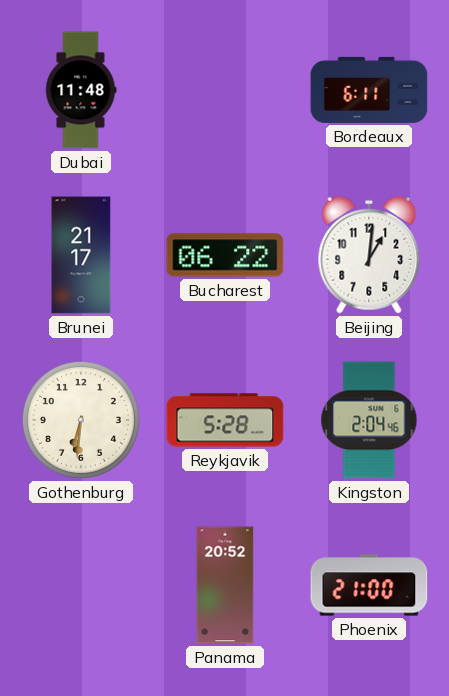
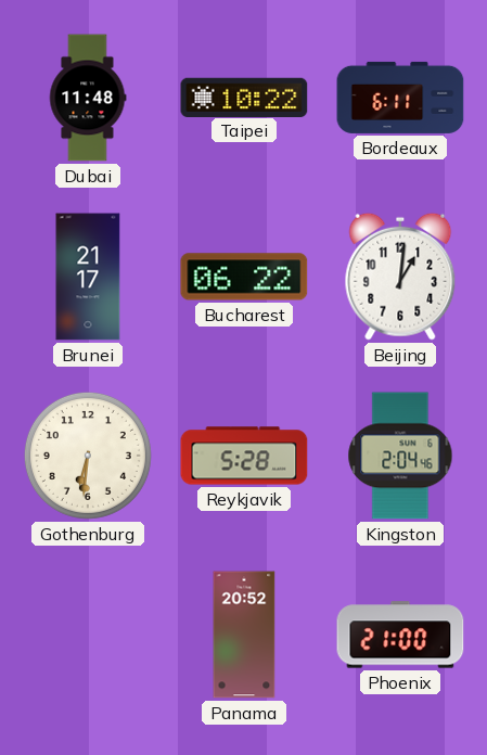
Taipei: none -> 10:22
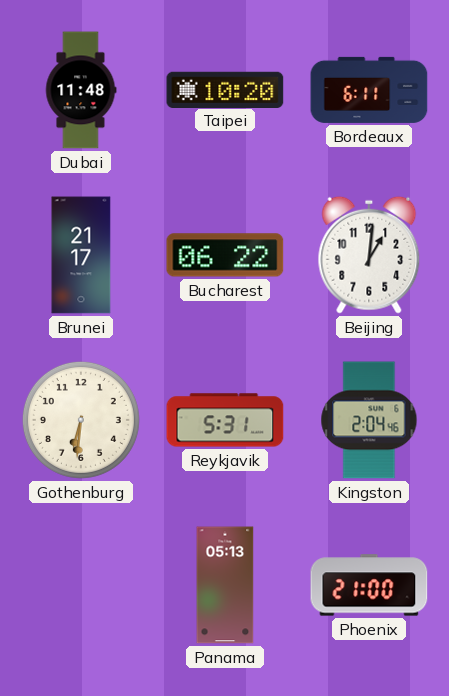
Taipei: 10:22 -> 10:20
Reykjavik: 5:28 -> 5:31
Panama: 20:52 -> 05:13
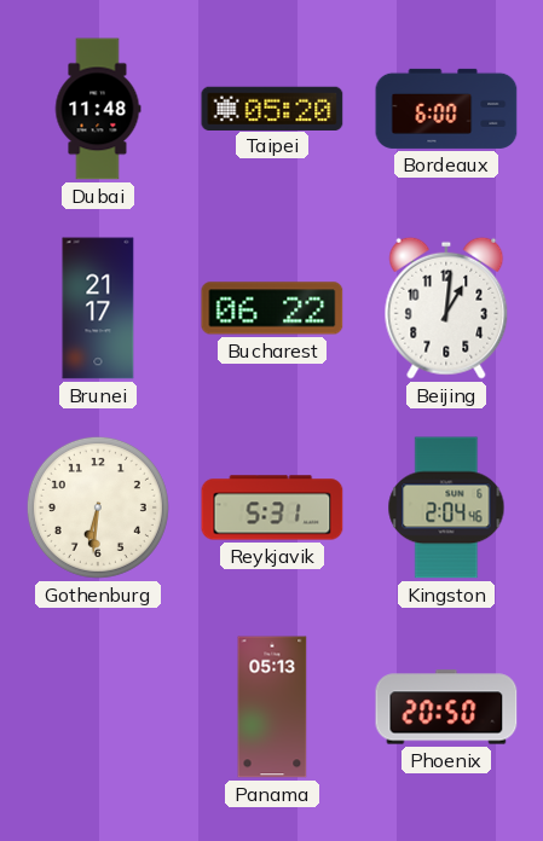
Taipei: 10:20 -> 05:20
Bordeaux: 6:11 -> 6:00
Phoenix: 21:00 -> 20:50
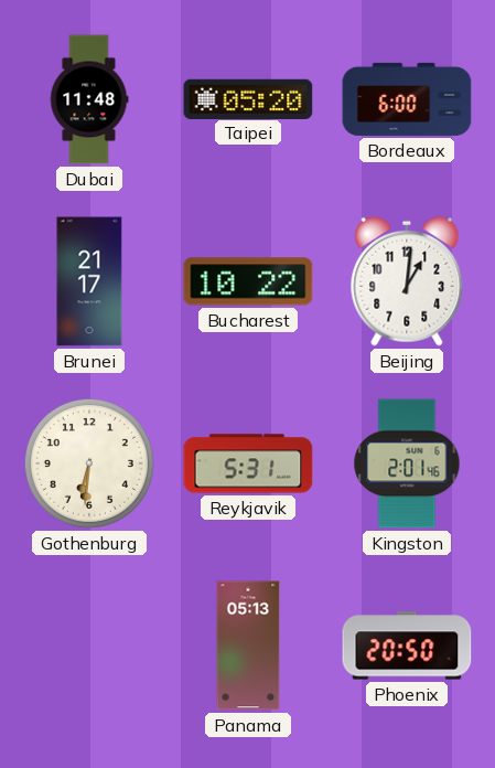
Bucharest: 06:22 -> 10:22
Kingston: 2:04 -> 2:01
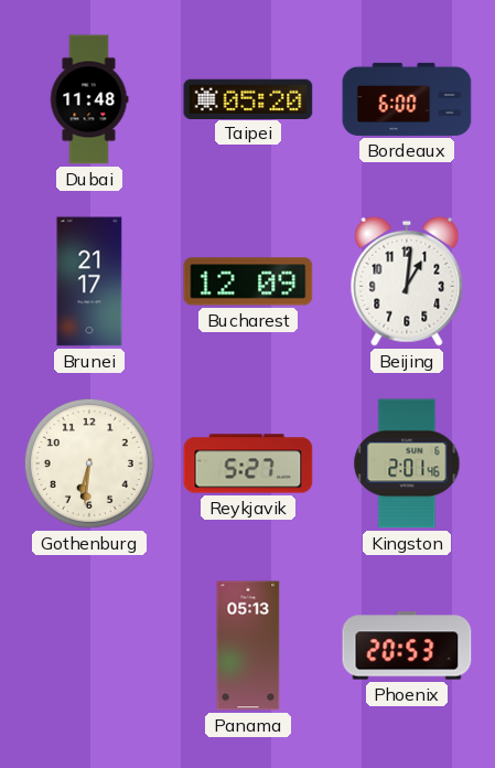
Bucharest: 10:22 -> 12:09
Reykjavik: 5:31 -> 5:27
Phoenix: 20:50 -> 20:53
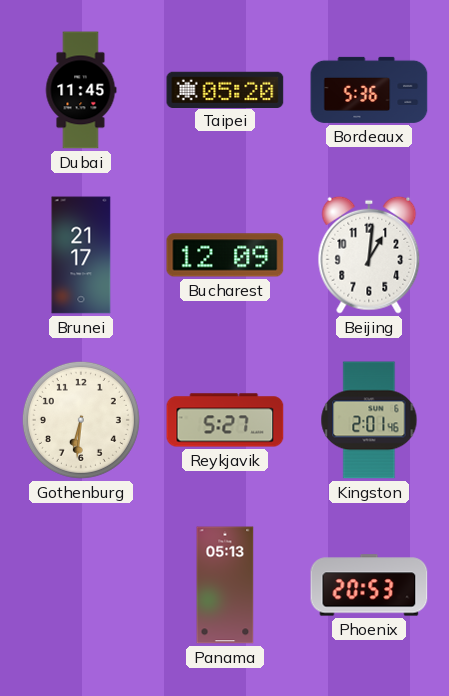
Dubai: 11:48 -> 11:45
Bordeaux: 6:00 -> 5:36
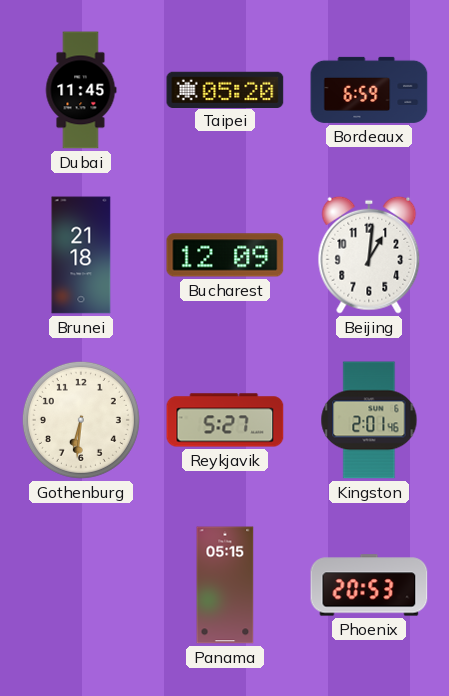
Bordeaux: 5:36 -> 6:59
Brunei: 21:17 -> 21:18
Panama: 05:13 -> 05:15
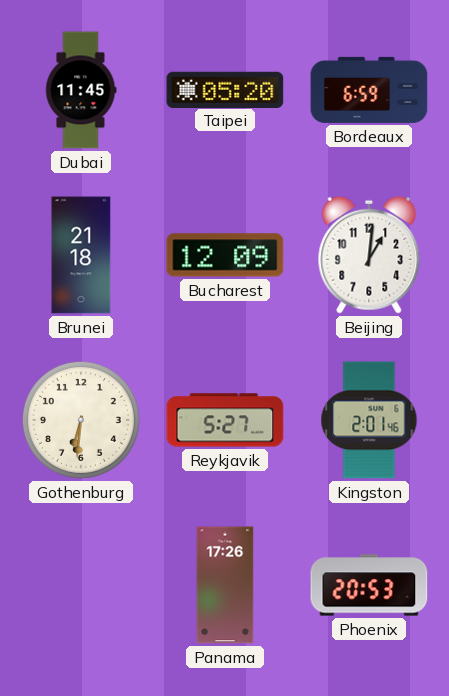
Panama: 05:15 -> 17:26
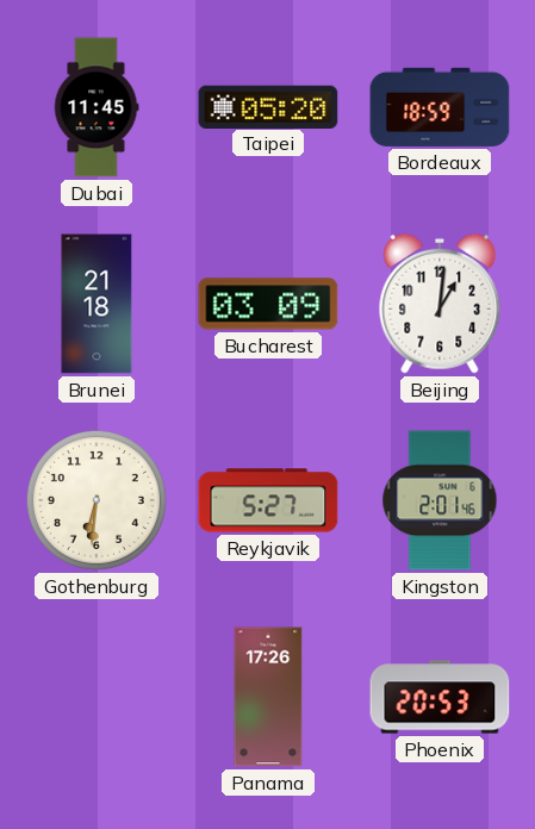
Bordeaux: 6:59 -> 18:59
Bucharest: 12:09 -> 03:09
